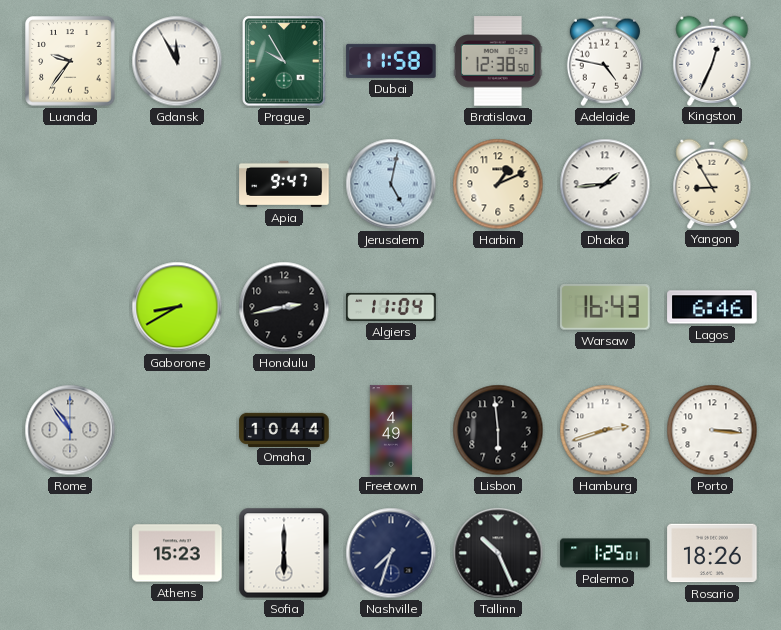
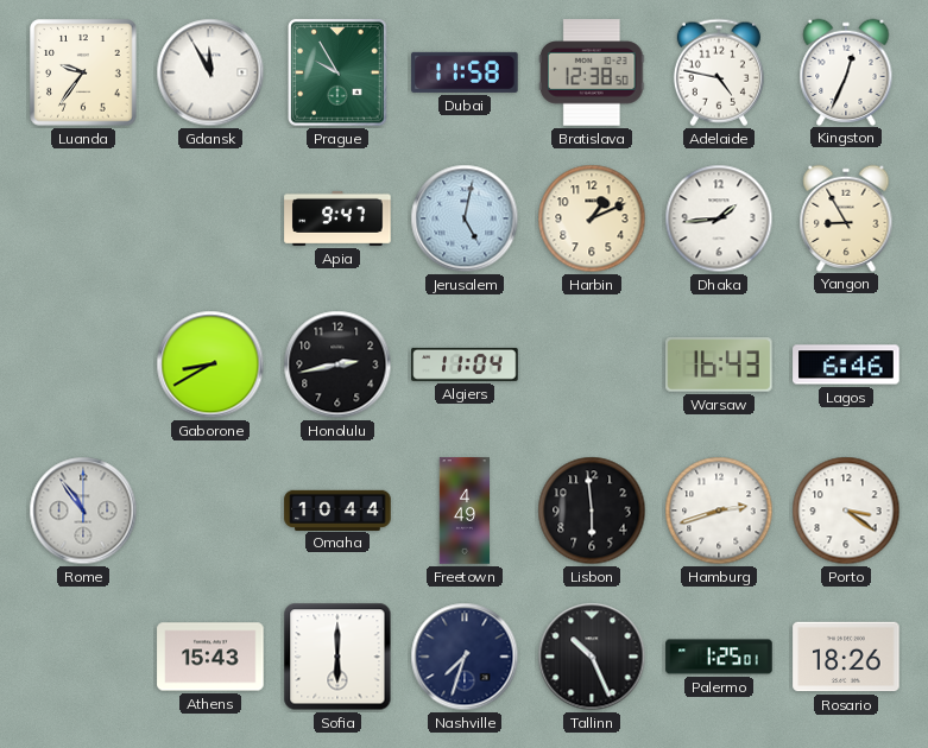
Porto: 3:16 -> 3:21
Athens: 15:23 -> 15:43
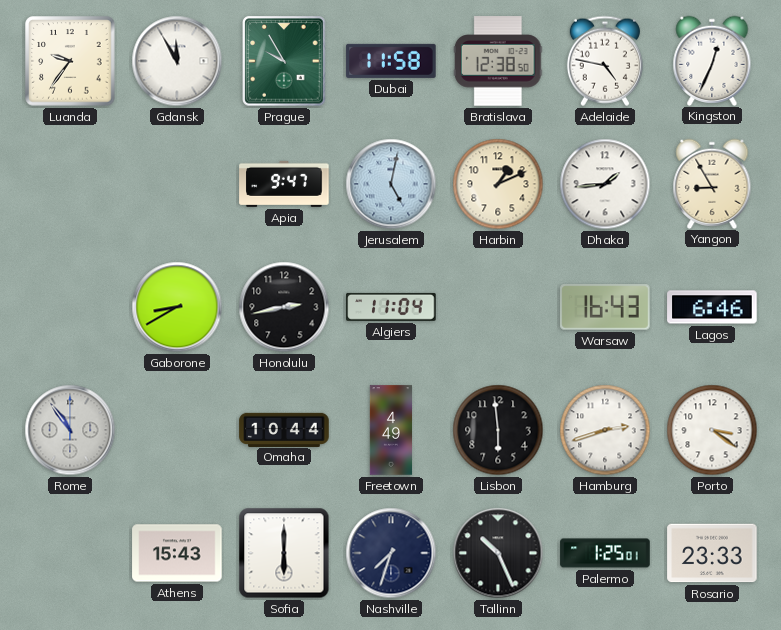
Rosario: 18:26 -> 23:33
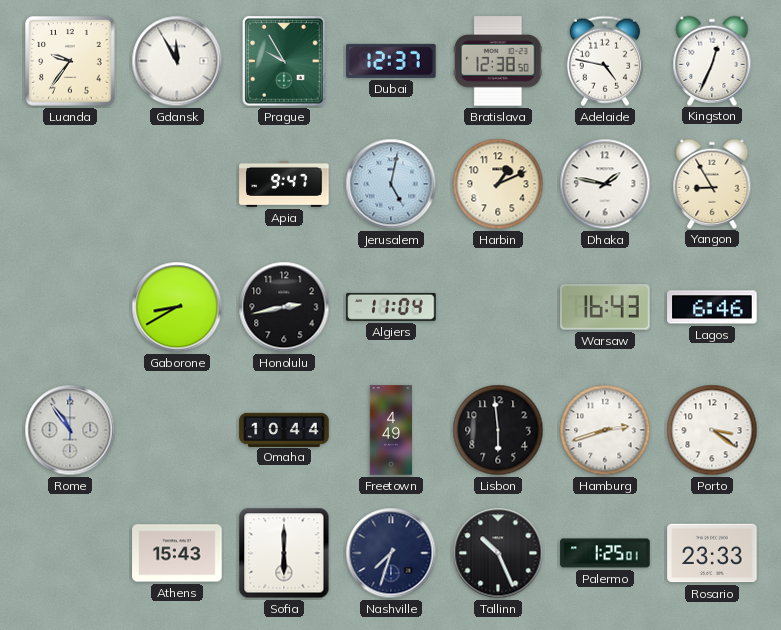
Dubai: 11:58 -> 12:37
Dhaka: 1:44 -> 1:47
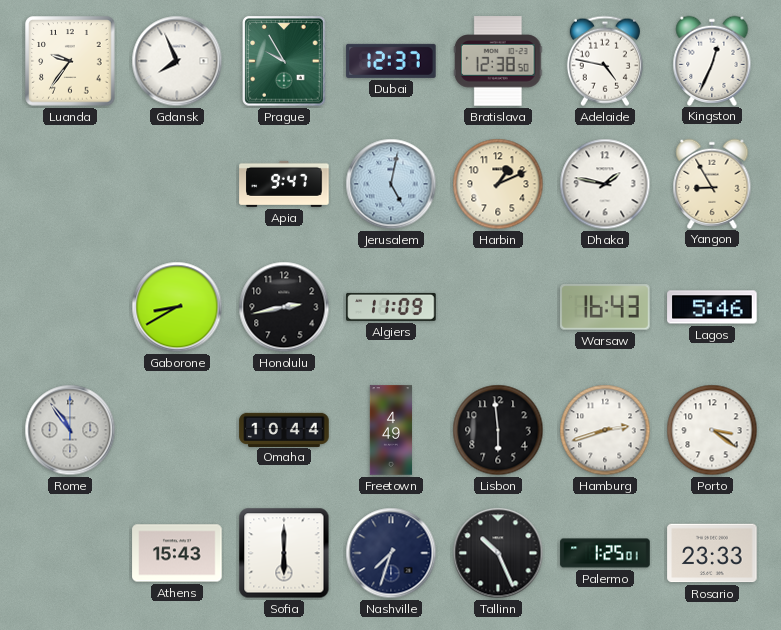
Gdansk: 11:55 -> 7:56
Algiers: 11:04 -> 11:09
Lagos: 6:46 -> 5:46
